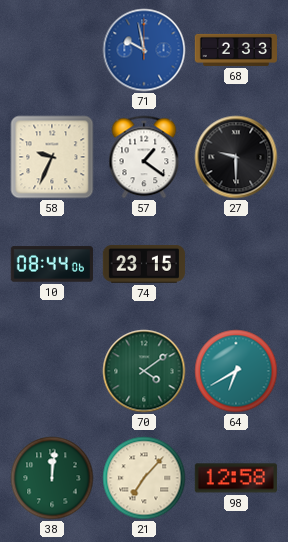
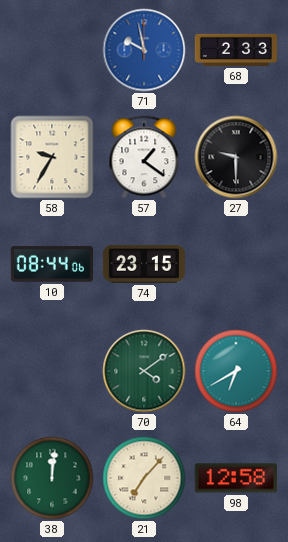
58: 9:34 -> 9:35
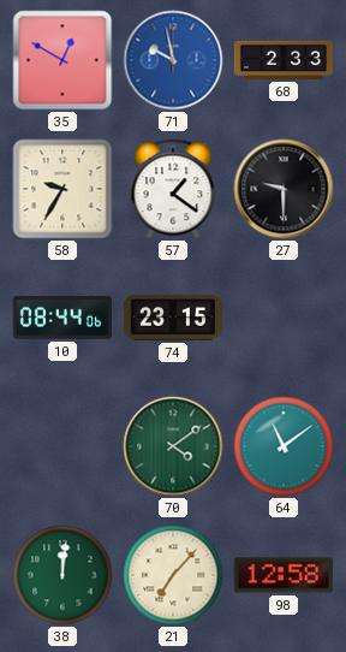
35: none -> 12:50
64: 6:40 -> 11:09
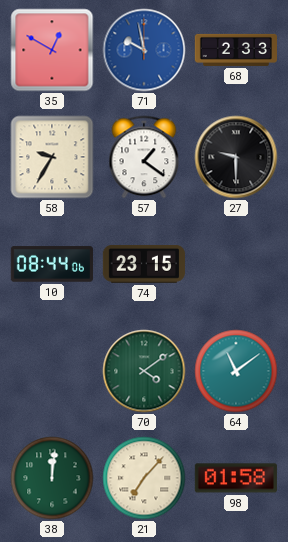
98: 12:58 -> 01:58
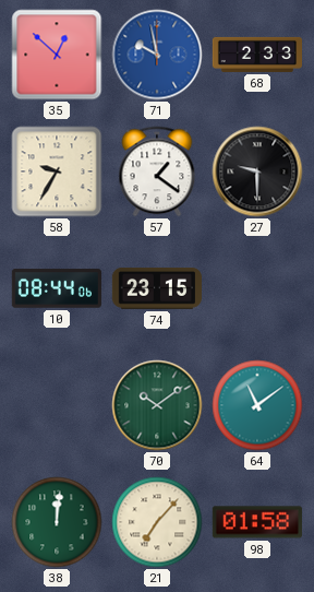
35: 12:50 -> 12:52
70: 4:09 -> 10:09
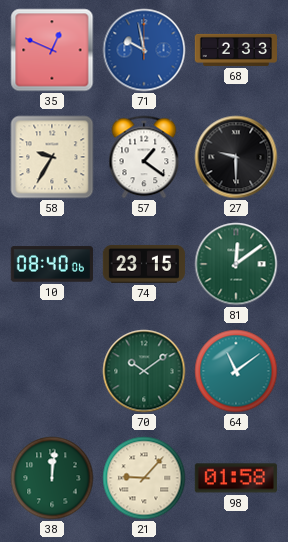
35: 12:52 -> 12:49
10: 08:44 -> 08:40
81: none -> 12:09
21: 7:07 -> 9:07
